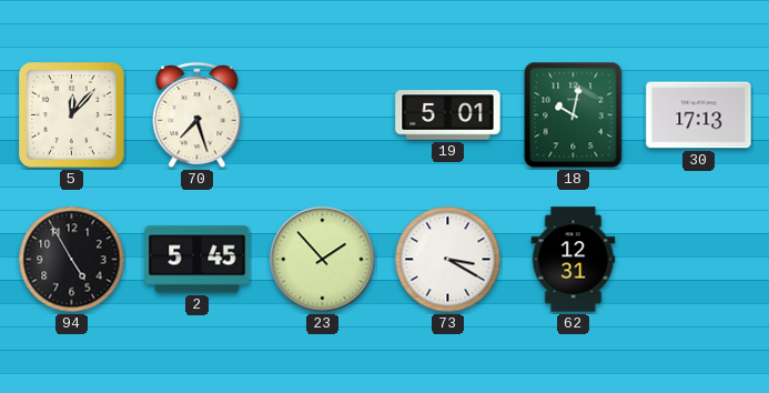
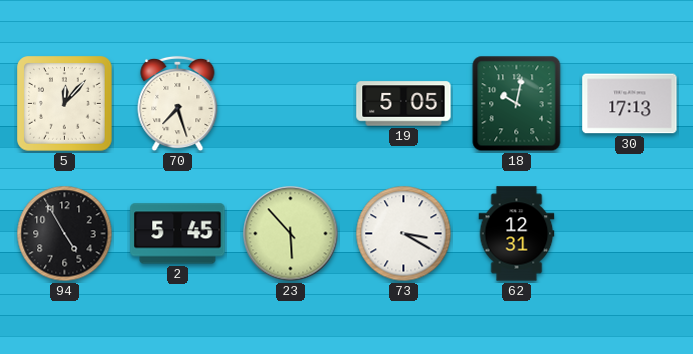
19: 5:01 -> 5:05
23: 1:53 -> 5:53
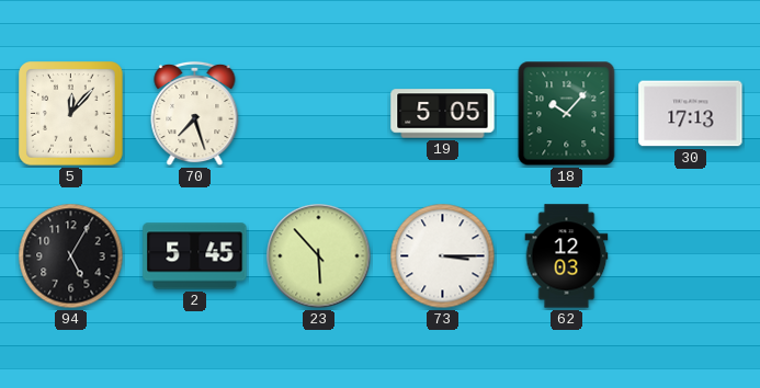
18: 10:02 -> 10:07
94: 4:55 -> 5:05
73: 3:20 -> 3:15
62: 12:31 -> 12:03
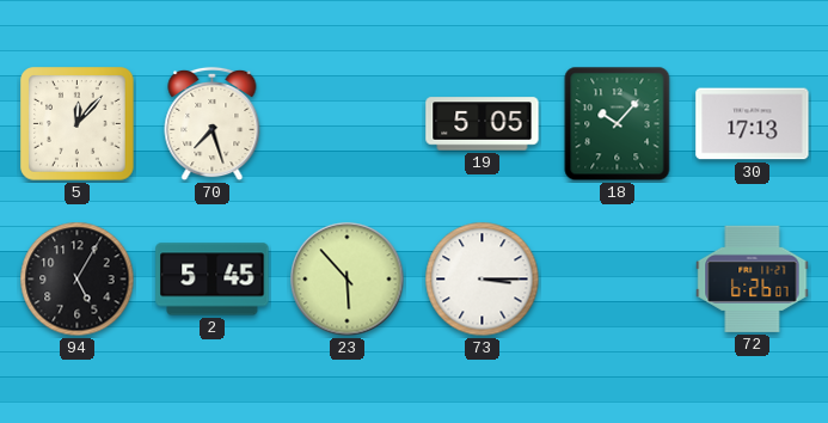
62: 12:03 -> none
72: none -> 6:26
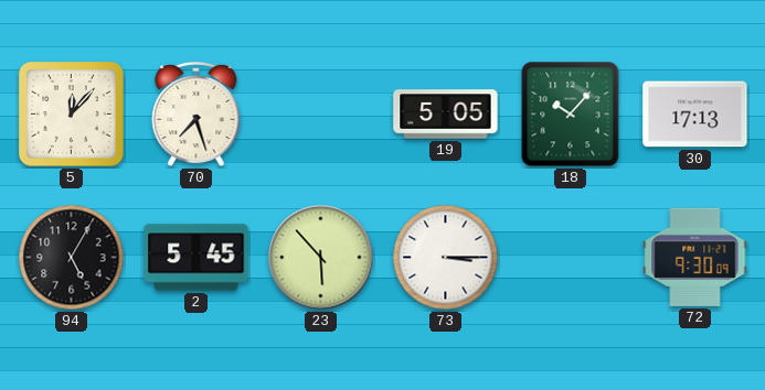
72: 6:26 -> 9:30
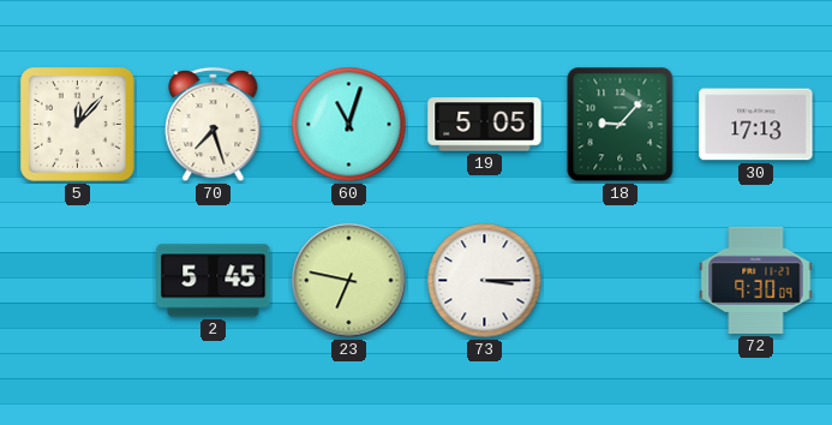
60: none -> 11:03
18: 10:07 -> 9:07
94: 5:05 -> none
23: 5:53 -> 6:47
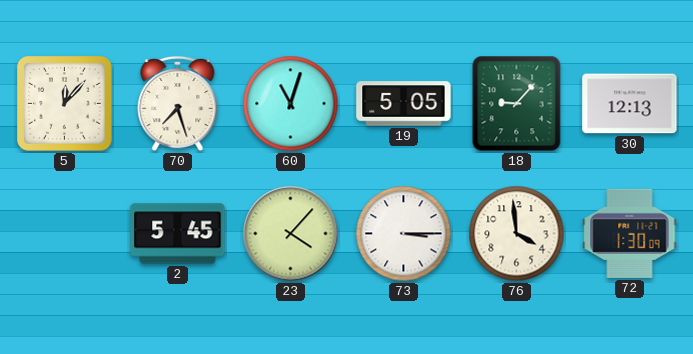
30: 17:13 -> 12:13
23: 6:47 -> 4:07
76: none -> 3:59
72: 9:30 -> 1:30
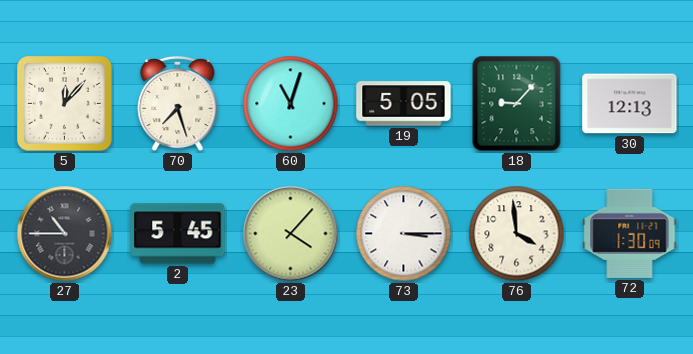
27: none -> 10:45
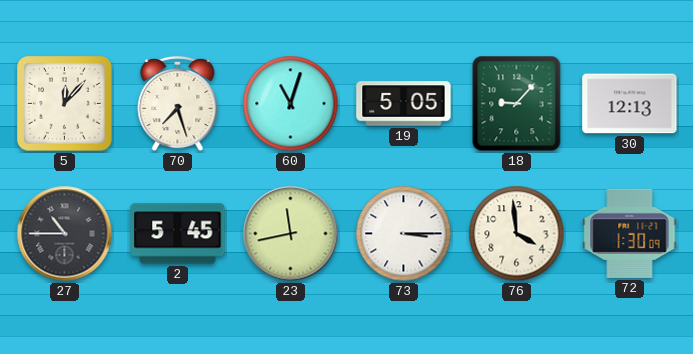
23: 4:07 -> 11:43
